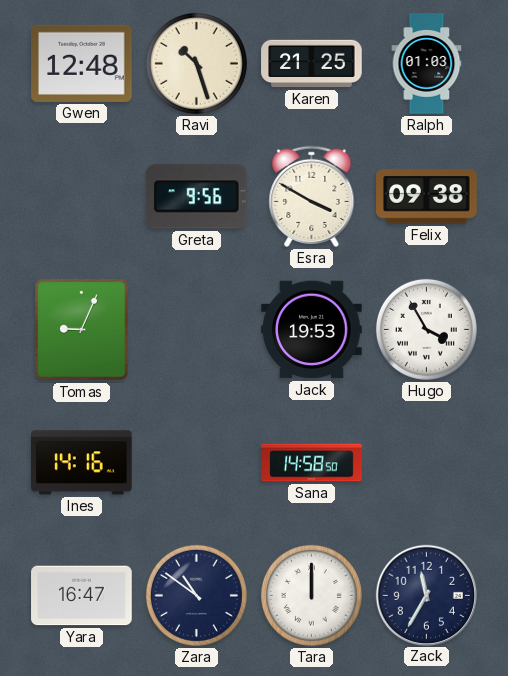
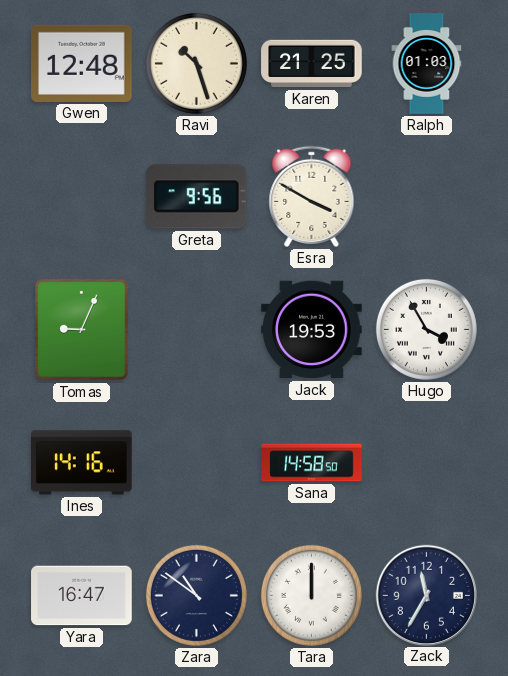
Felix: 09:38 -> none
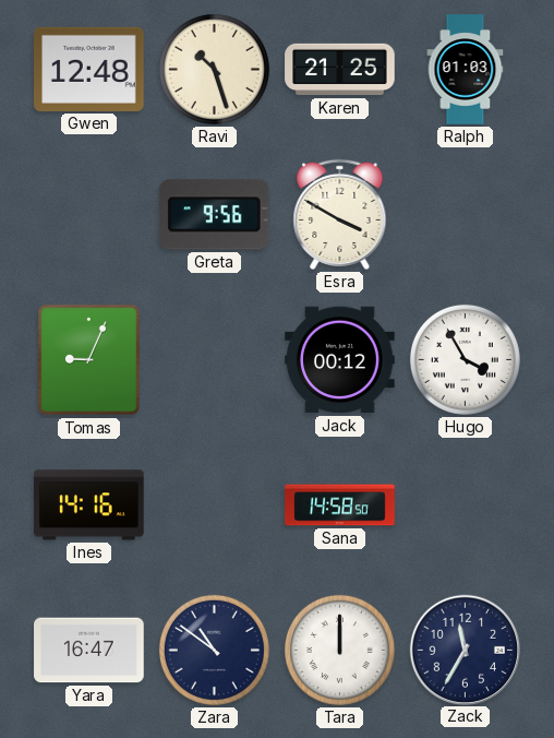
Jack: 19:53 -> 00:12
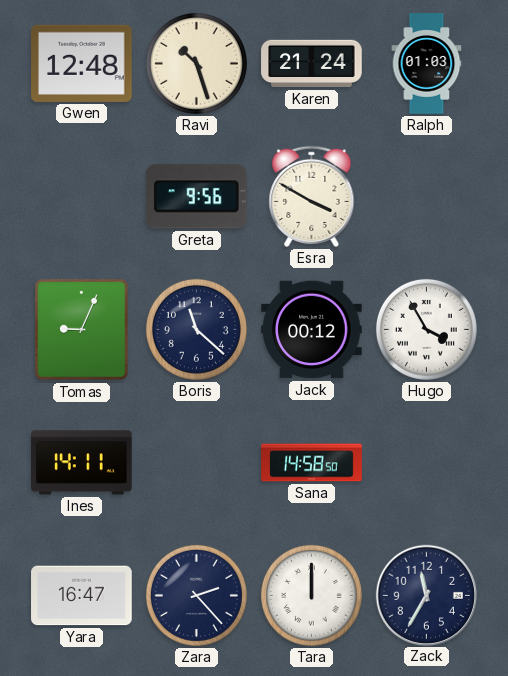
Karen: 21:25 -> 21:24
Boris: none -> 11:22
Ines: 14:16 -> 14:11
Zara: 10:51 -> 2:23
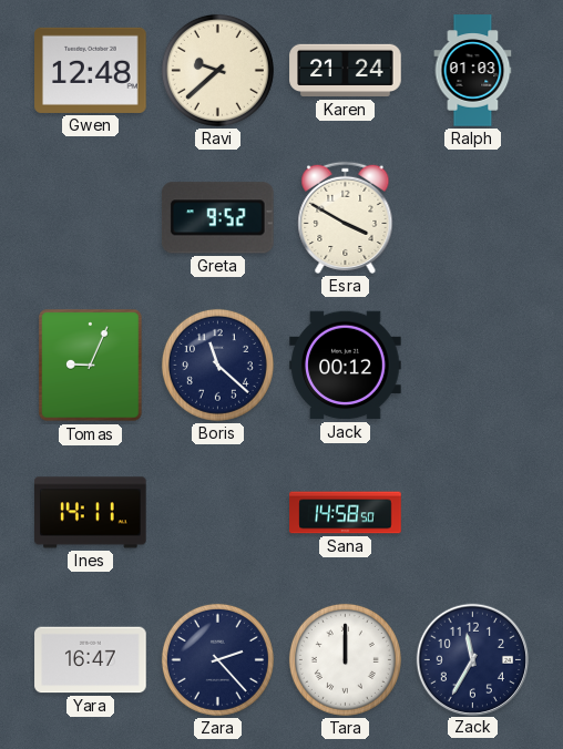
Ravi: 10:27 -> 9:38
Greta: 9:56 -> 9:52
Hugo: 3:55 -> none
